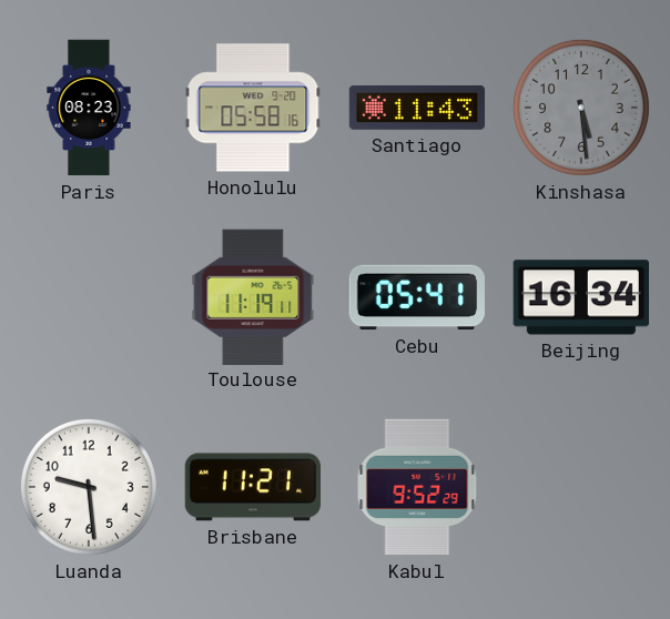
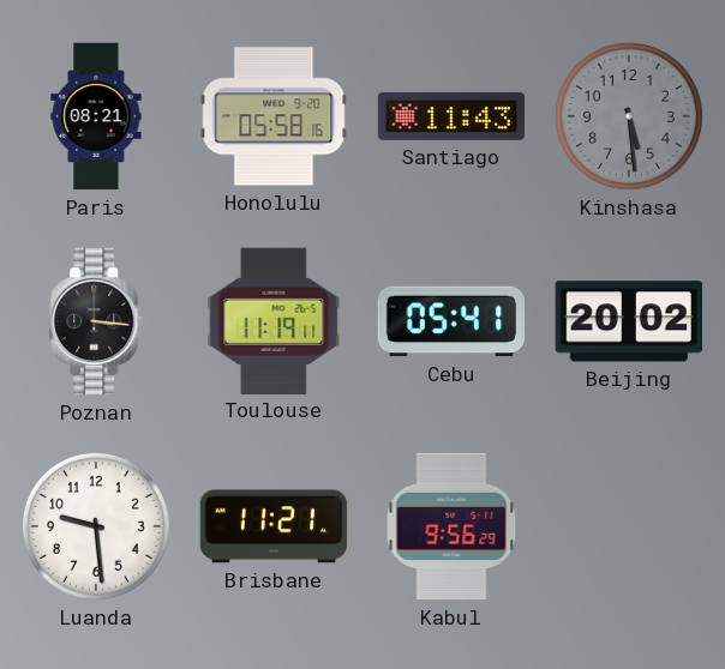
Paris: 08:23 -> 08:21
Poznan: none -> 3:16
Beijing: 16:34 -> 20:02
Kabul: 9:52 -> 9:56
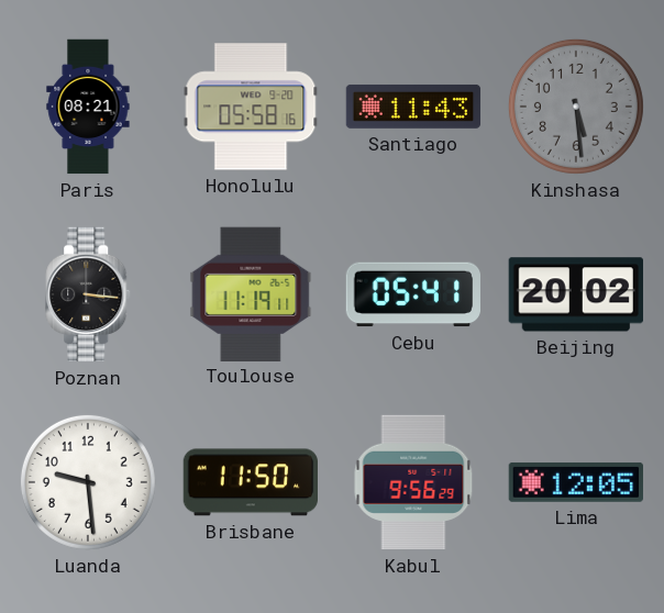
Brisbane: 11:21 -> 11:50
Lima: none -> 12:05
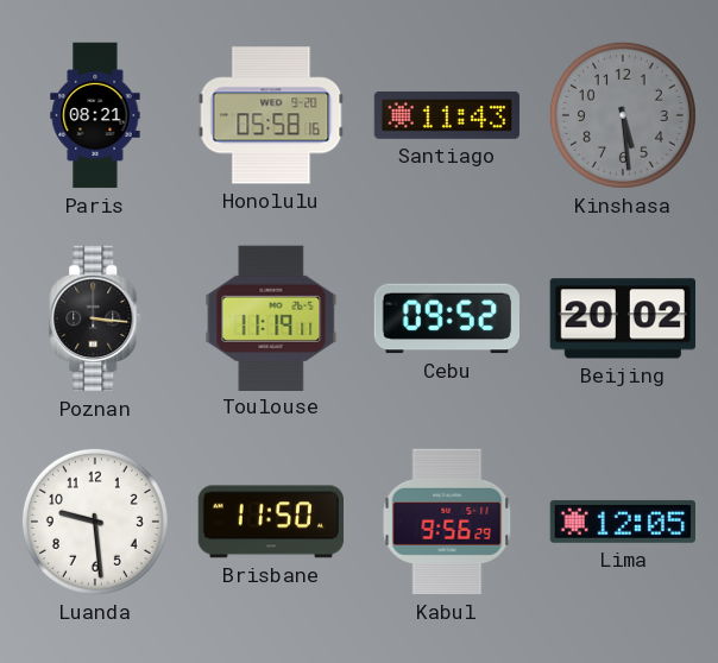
Cebu: 05:41 -> 09:52
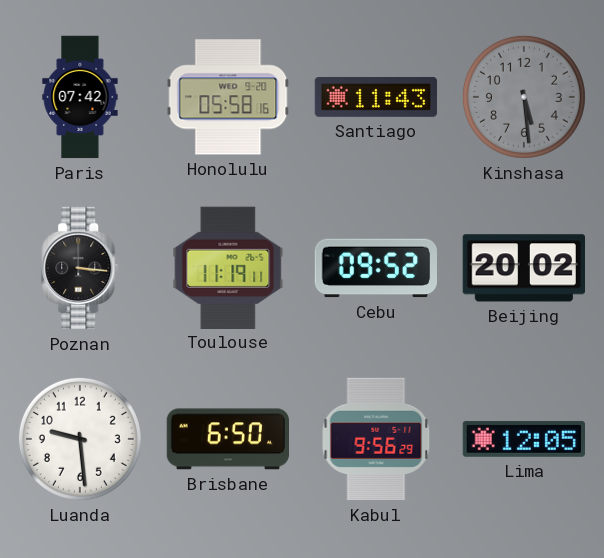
Paris: 08:21 -> 07:42
Brisbane: 11:50 -> 6:50
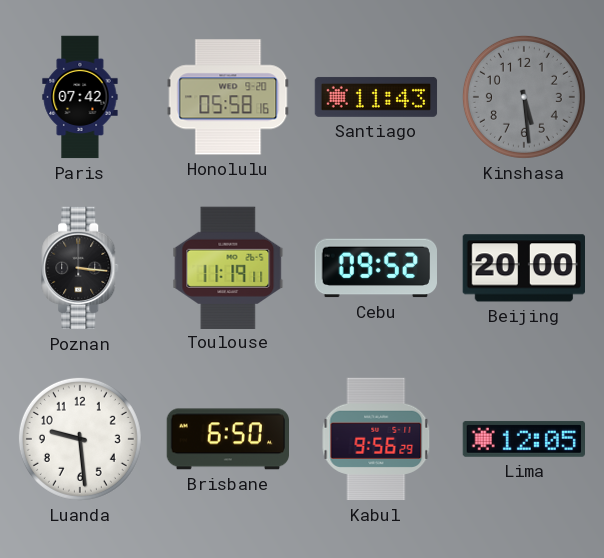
Beijing: 20:02 -> 20:00
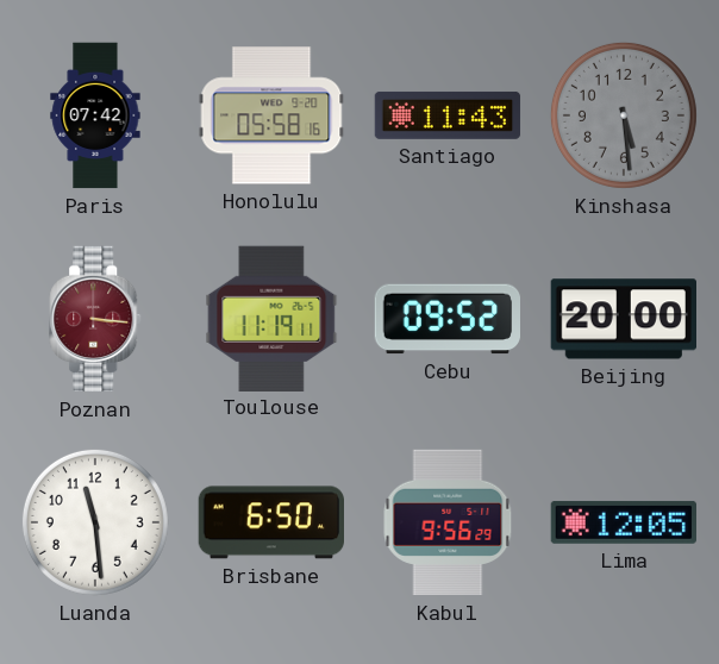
Poznan dial: black -> burgundy
Luanda: 9:29 -> 11:29
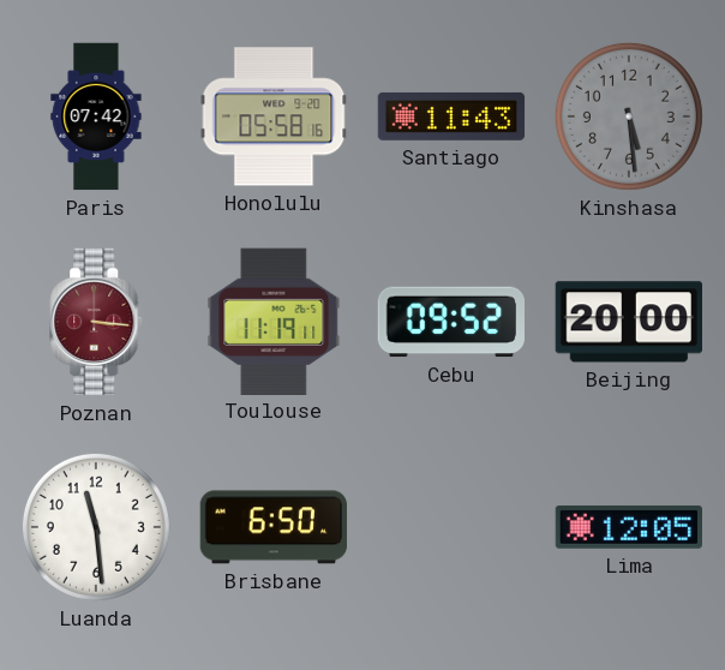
Kabul: 9:56 -> none
